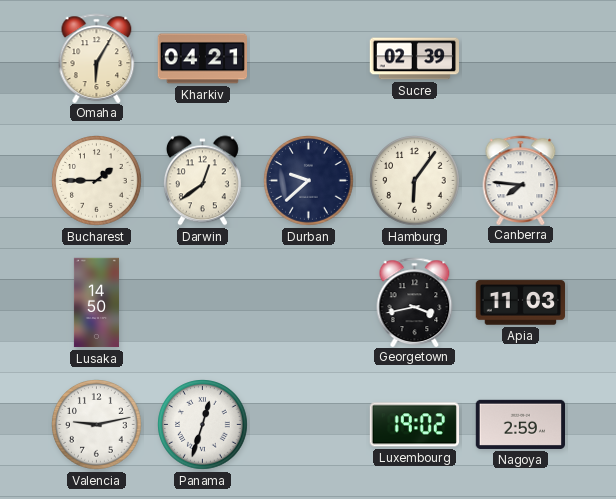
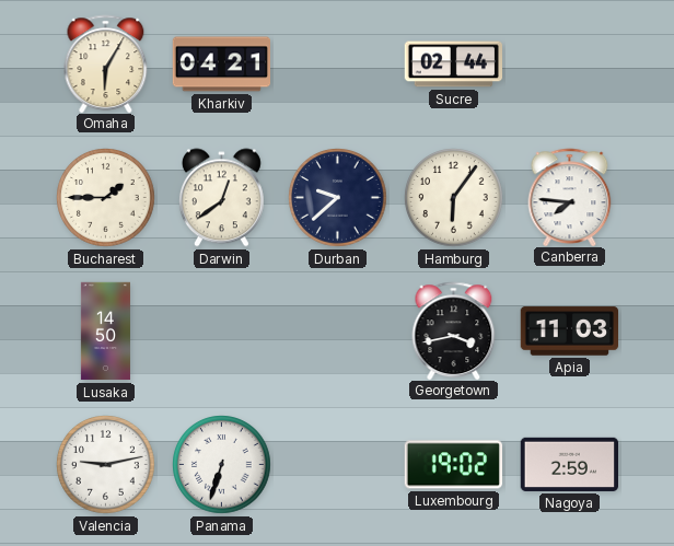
Sucre: 02:39 -> 02:44
Panama: 12:33 -> 6:33
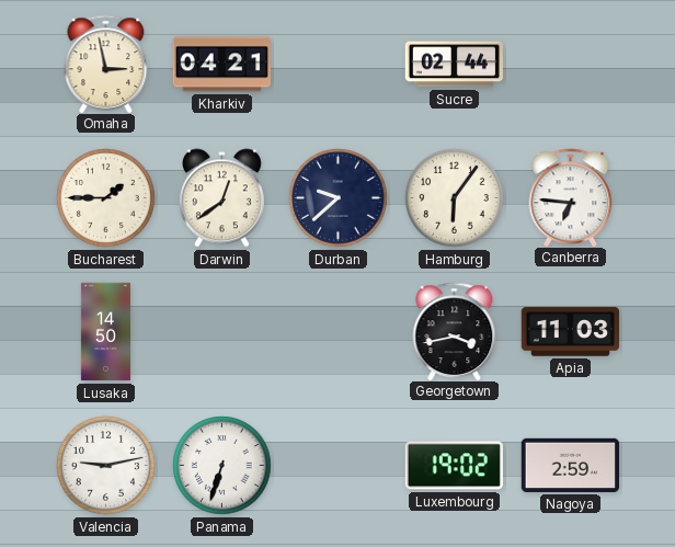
Omaha: 6:05 -> 2:58
Canberra: 7:46 -> 6:46
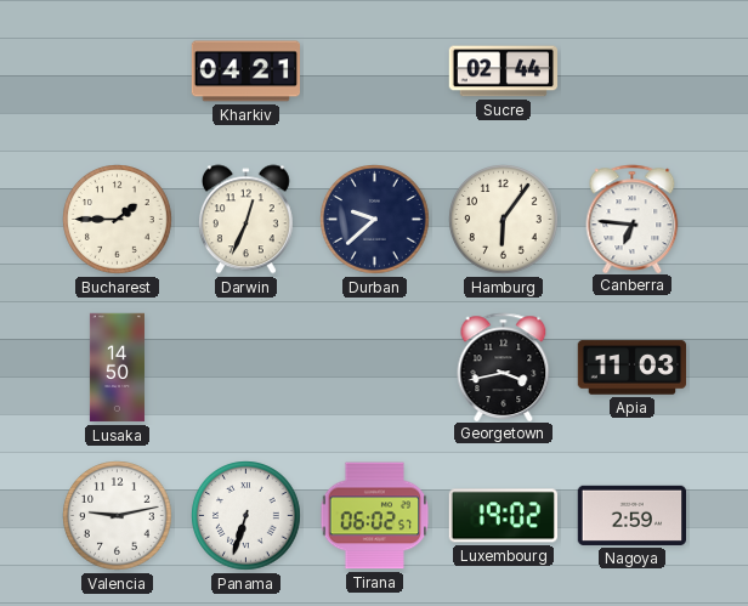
Omaha: 2:58 -> none
Darwin: 12:39 -> 12:34
Tirana: none -> 06:02
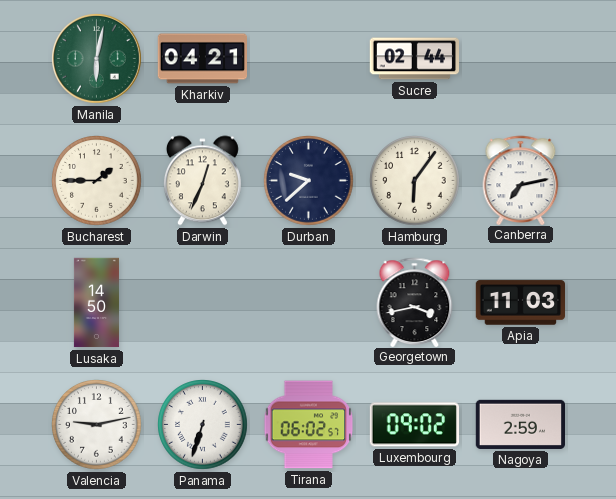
Manila: none -> 6:02
Canberra: 6:46 -> 7:13
Luxembourg: 19:02 -> 09:02
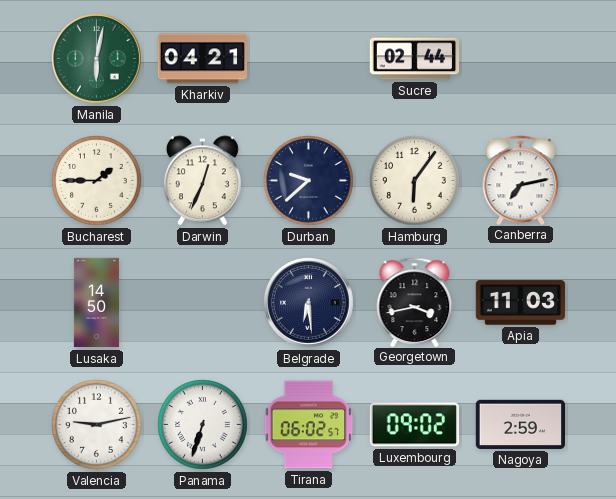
Belgrade: none -> 6:29
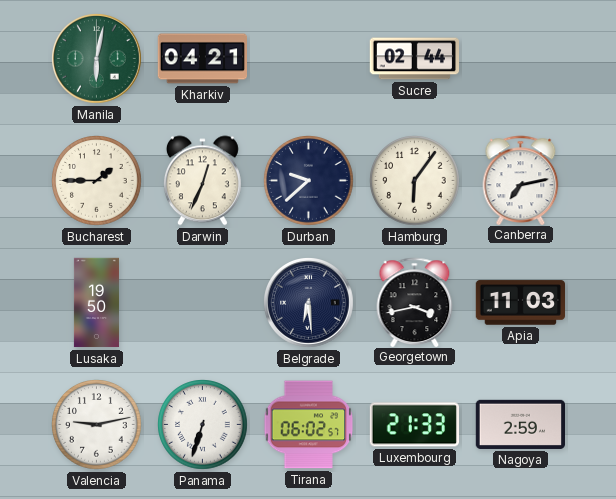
Lusaka: 14:50 -> 19:50
Luxembourg: 09:02 -> 21:33
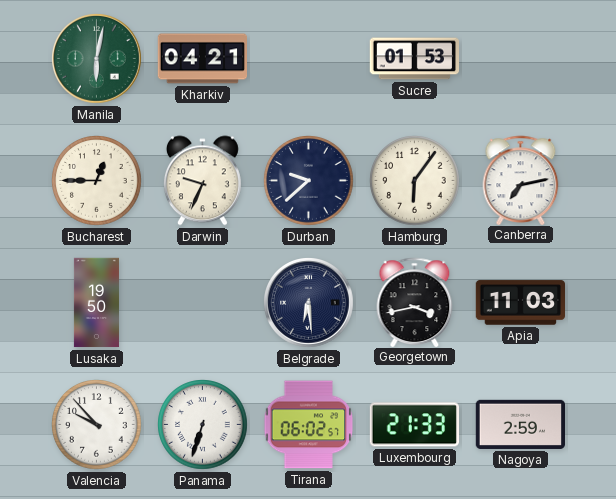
Sucre: 02:44 -> 01:53
Bucharest: 1:45 -> 12:45
Darwin: 12:34 -> 9:34
Valencia: 9:13 -> 9:53
